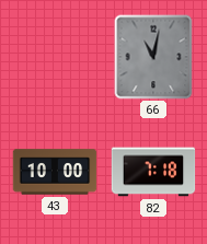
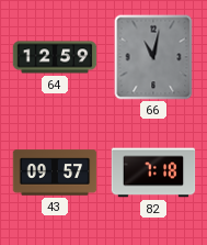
64: none -> 12:59
43: 10:00 -> 09:57
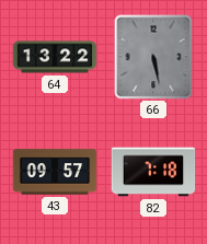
64: 12:59 -> 13:22
66: 11:02 -> 5:28
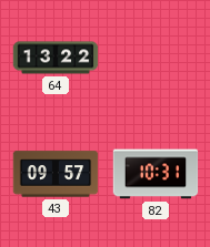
66: 5:28 -> none
82: 7:18 -> 10:31
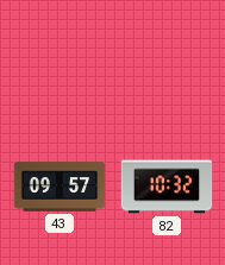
64: 13:22 -> none
82: 10:31 -> 10:32
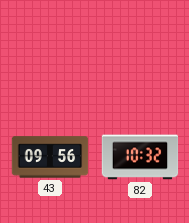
43: 09:57 -> 09:56
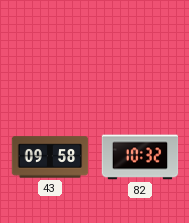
43: 09:56 -> 09:58
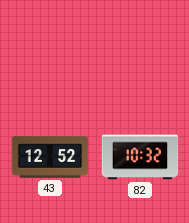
43: 09:58 -> 12:52
